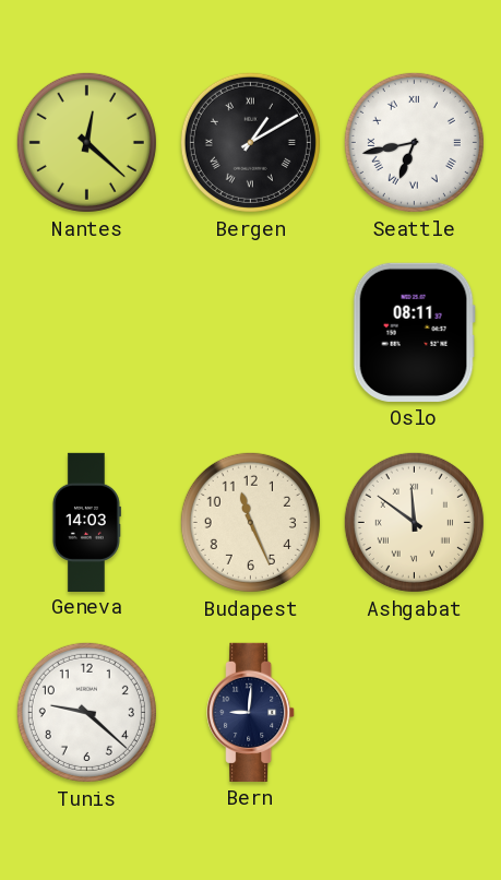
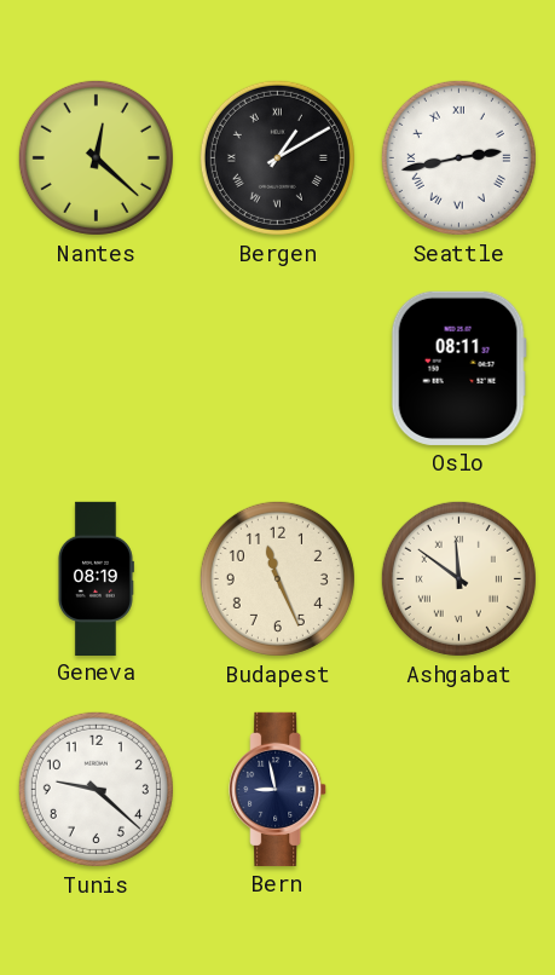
Seattle: 6:43 -> 2:43
Geneva: 14:03 -> 08:19
Bern: 9:01 -> 8:58
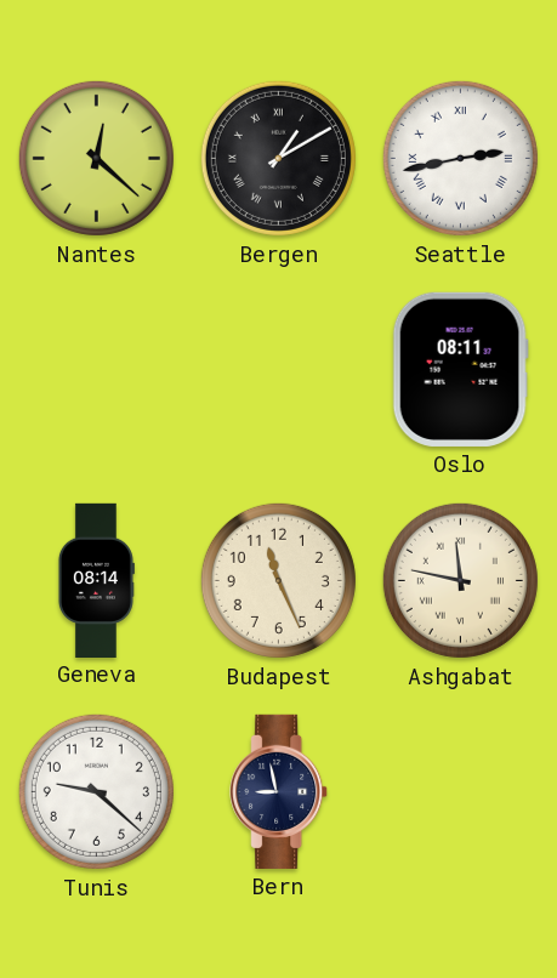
Geneva: 08:19 -> 08:14
Ashgabat: 11:51 -> 11:47
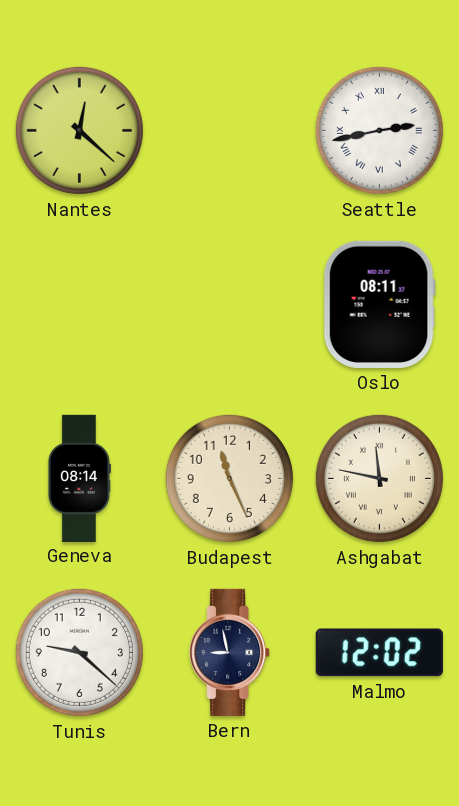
Bergen: 1:10 -> none
Malmo: none -> 12:02
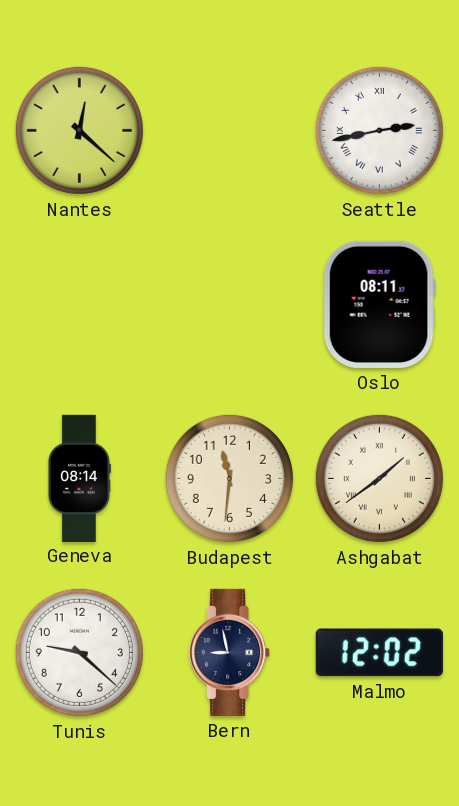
Budapest: 11:26 -> 11:31
Ashgabat: 11:47 -> 1:39
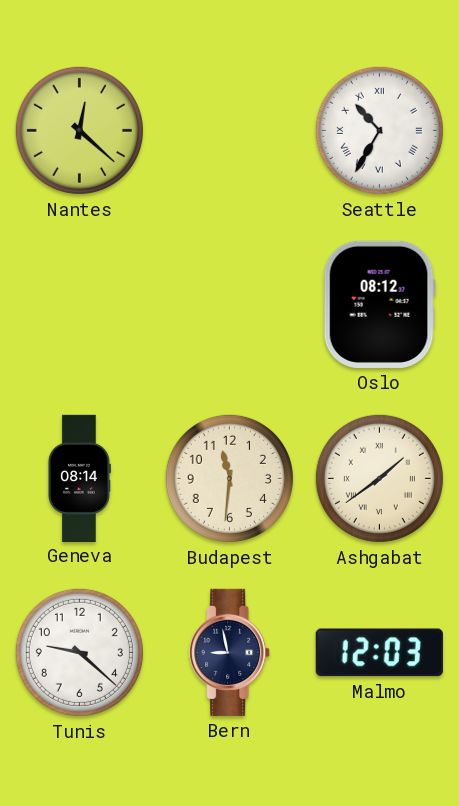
Seattle: 2:43 -> 10:35
Oslo: 08:11 -> 08:12
Malmo: 12:02 -> 12:03
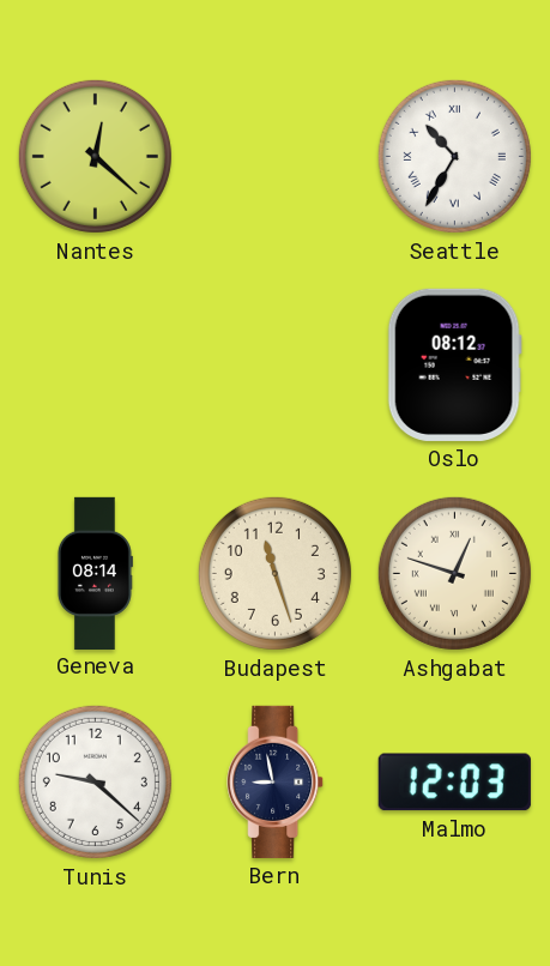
Budapest: 11:31 -> 11:27
Ashgabat: 1:39 -> 12:48
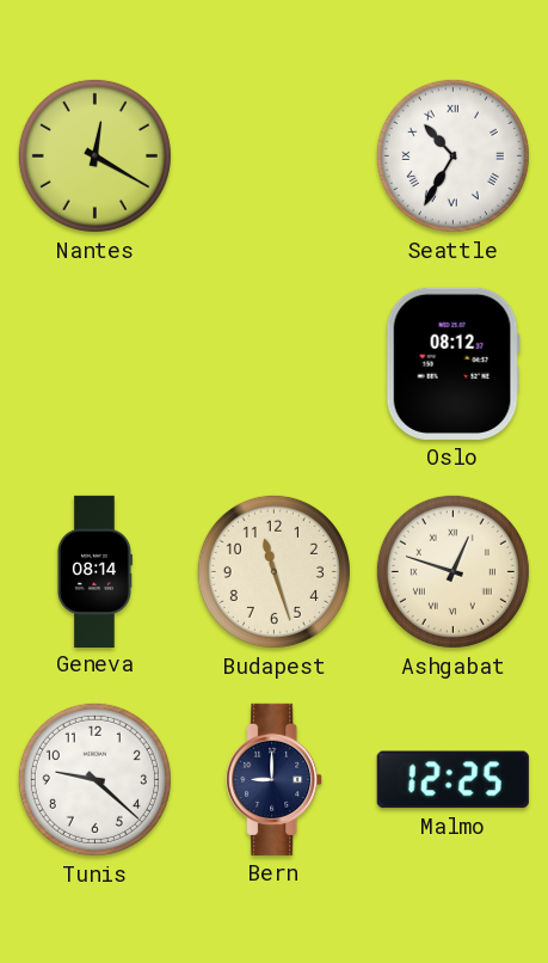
Nantes: 12:22 -> 12:20
Bern: 8:58 -> 9:00
Malmo: 12:03 -> 12:25
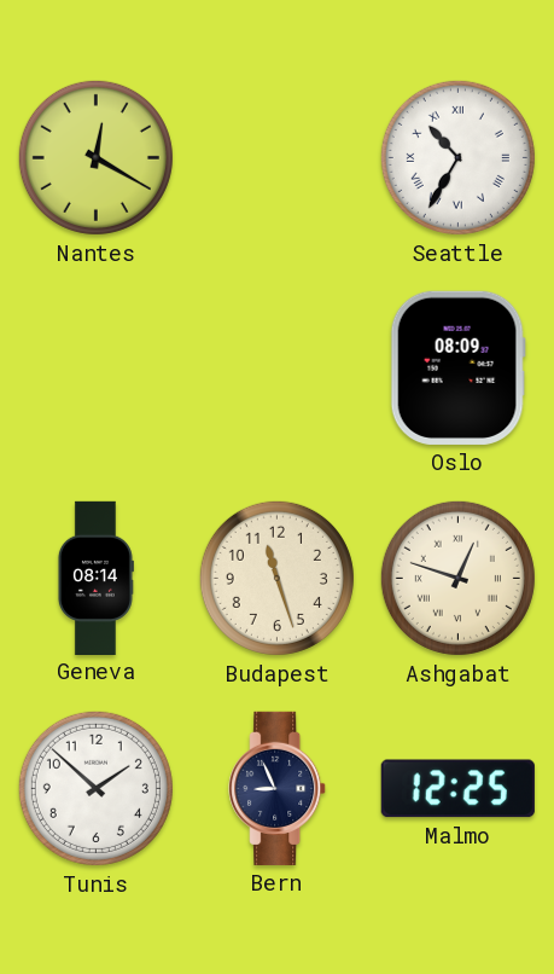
Oslo: 08:12 -> 08:09
Tunis: 9:22 -> 1:52
Bern: 9:00 -> 8:56
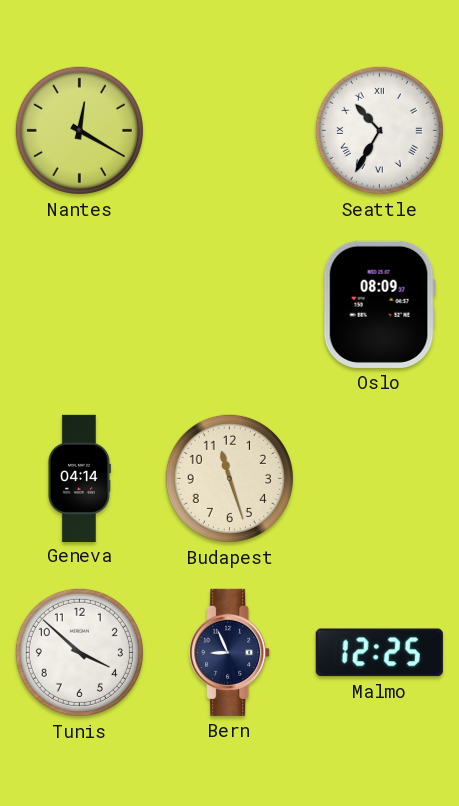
Geneva: 08:14 -> 04:14
Ashgabat: 12:48 -> none
Tunis: 1:52 -> 3:52
